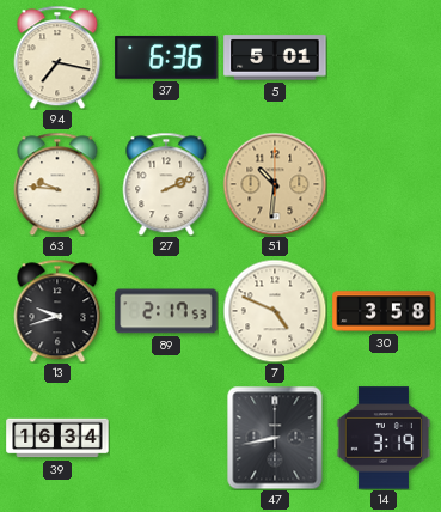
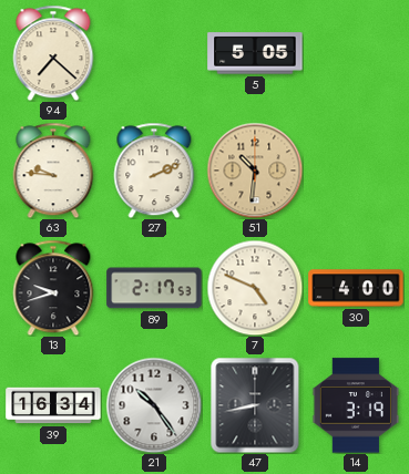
94: 7:17 -> 7:22
37: 6:36 -> none
5: 5:01 -> 5:05
30: 3:58 -> 4:00
21: none -> 10:24
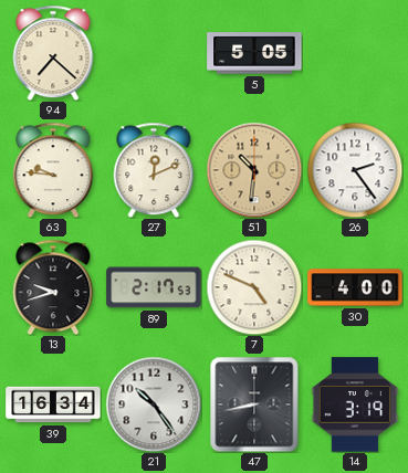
27: 2:11 -> 12:11
26: none -> 2:24
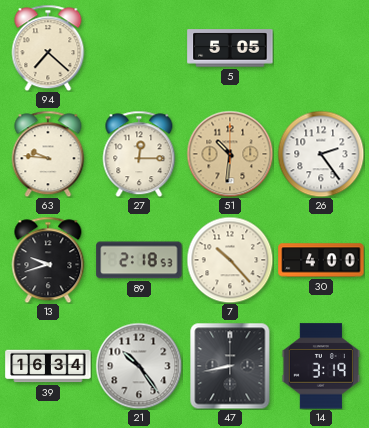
27: 12:11 -> 12:15
89: 2:17 -> 2:18
7: 4:49 -> 10:23
